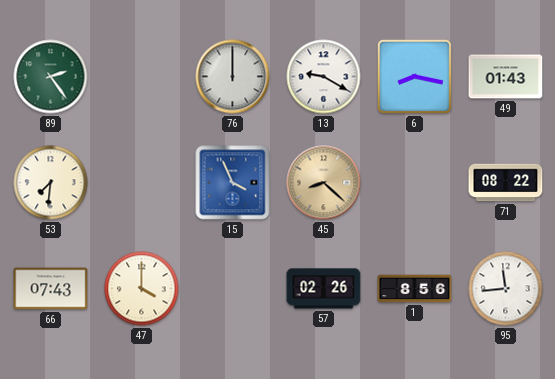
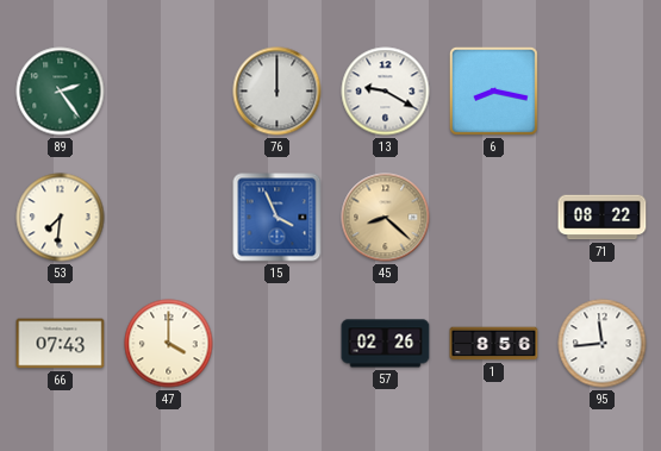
49: 01:43 -> none
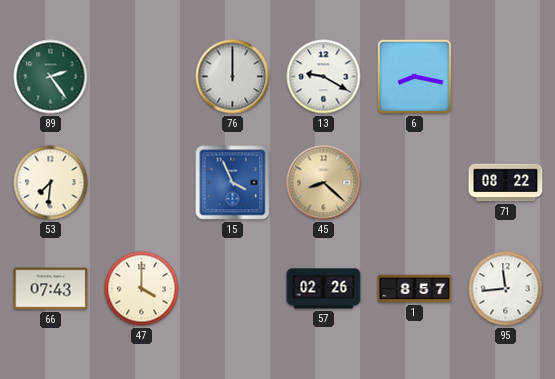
1: 8:56 -> 8:57
